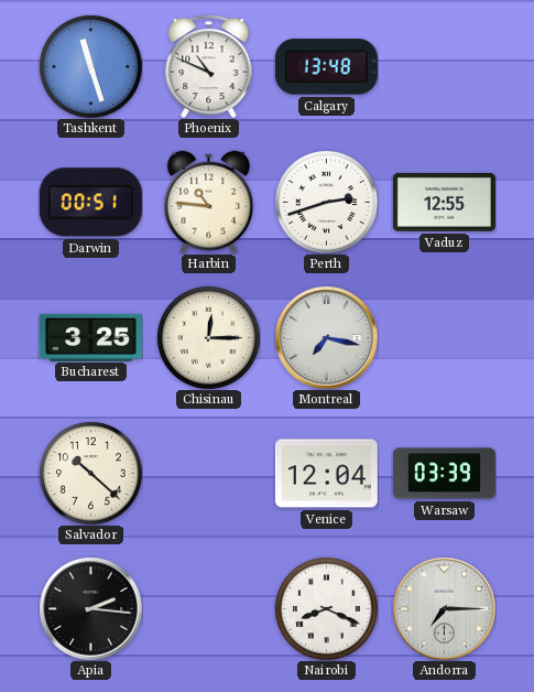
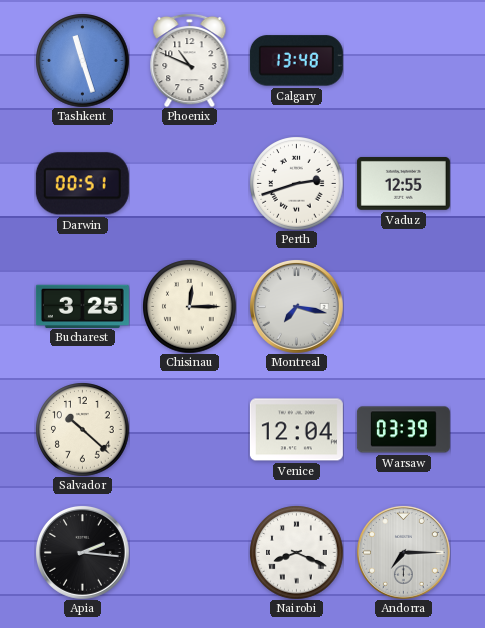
Harbin: 10:46 -> none
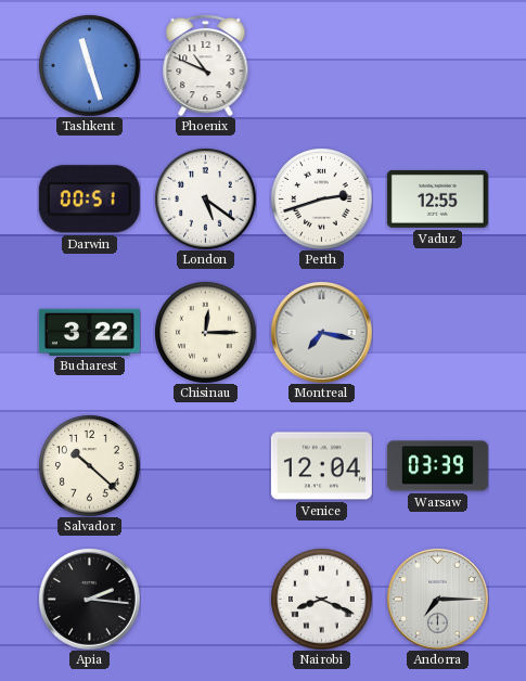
Calgary: 13:48 -> none
London: none -> 5:21
Bucharest: 3:25 -> 3:22
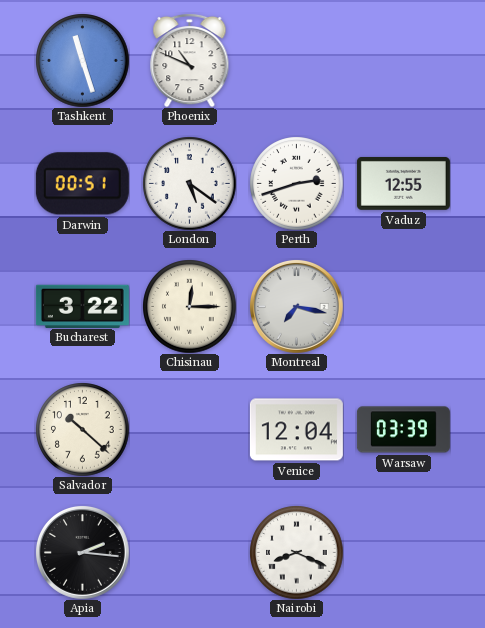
Andorra: 7:15 -> none
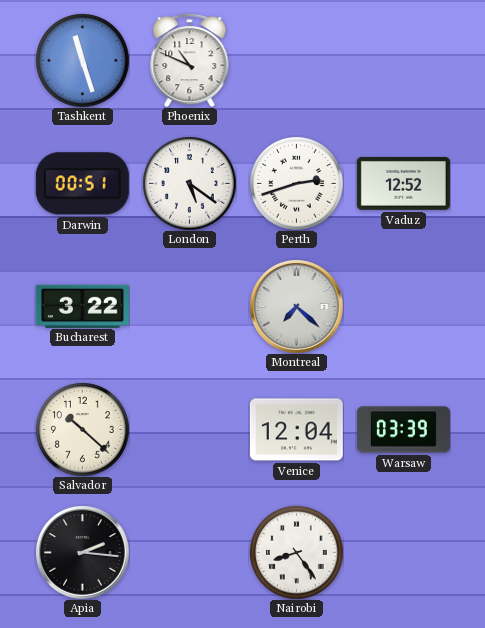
Vaduz: 12:55 -> 12:52
Chisinau: 12:15 -> none
Montreal: 7:17 -> 7:22
Nairobi: 8:19 -> 8:24
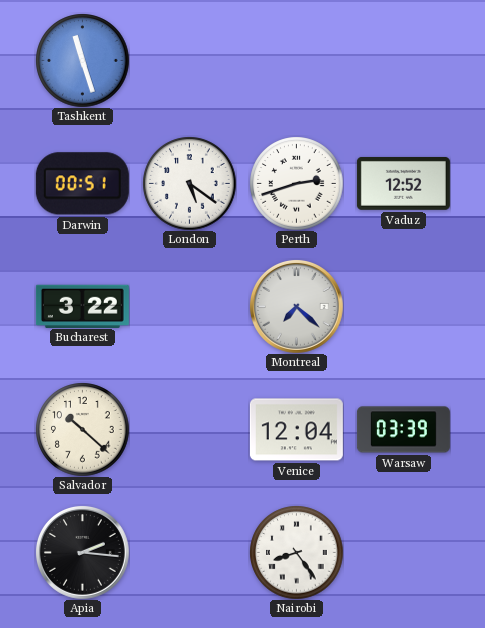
Phoenix: 10:49 -> none
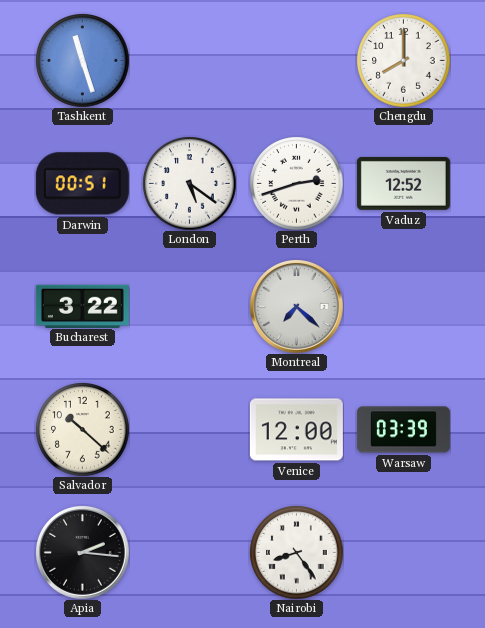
Chengdu: none -> 8:00
Venice: 12:04 -> 12:00
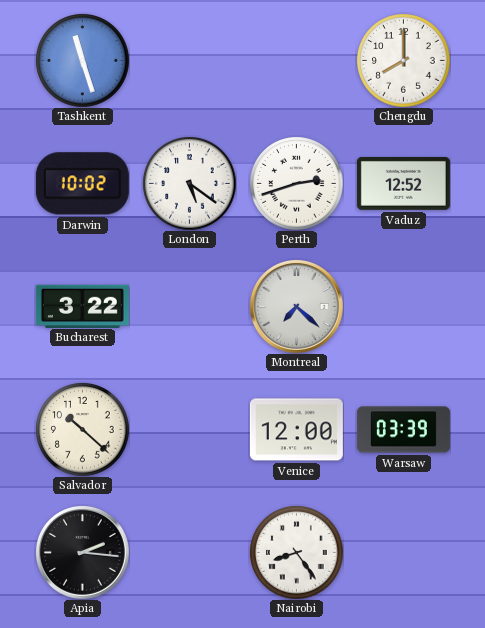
Darwin: 00:51 -> 10:02
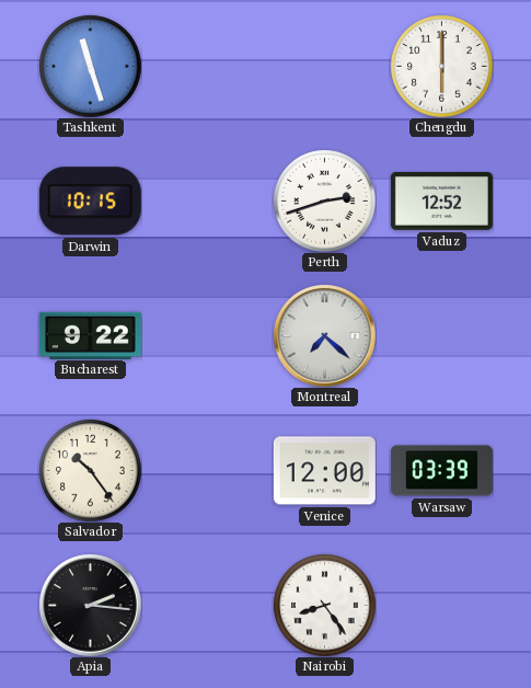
Chengdu: 8:00 -> 6:00
Darwin: 10:02 -> 10:15
London: 5:21 -> none
Bucharest: 3:22 -> 9:22
Salvador: 10:22 -> 10:24
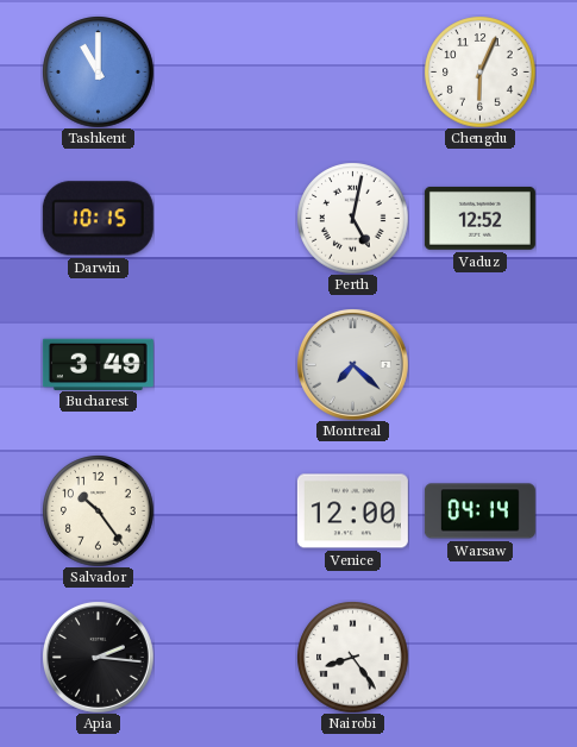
Tashkent: 11:27 -> 11:00
Chengdu: 6:00 -> 6:04
Perth: 2:42 -> 5:02
Bucharest: 9:22 -> 3:49
Warsaw: 03:39 -> 04:14
